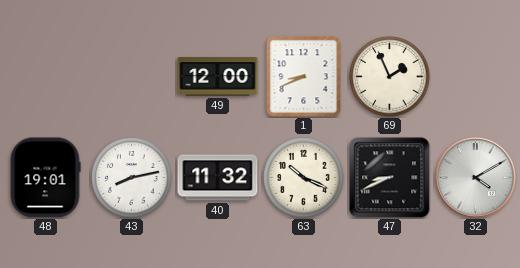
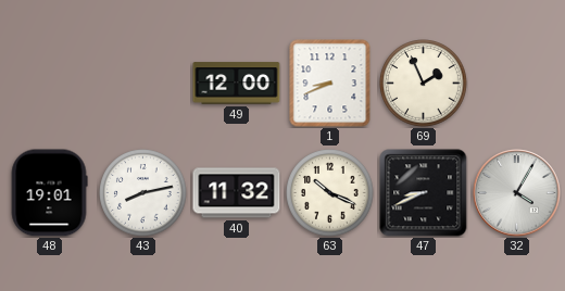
32: 4:10 -> 4:05
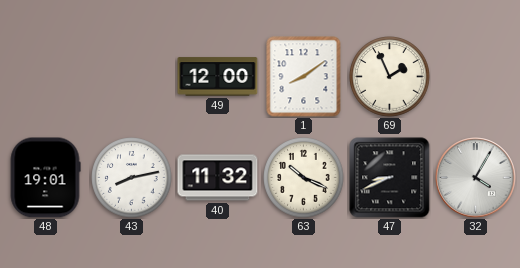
1: 8:41 -> 8:09
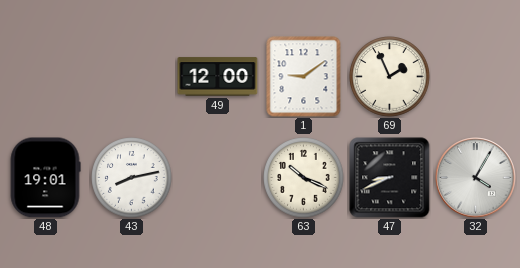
1: 8:09 -> 9:09
40: 11:32 -> none
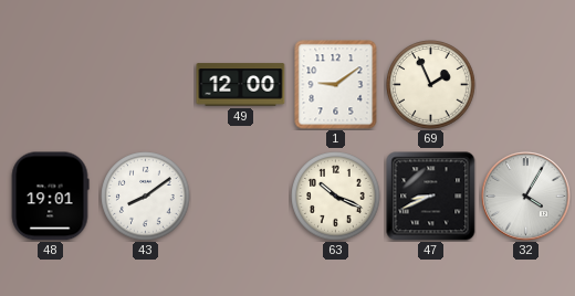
43: 8:13 -> 8:09
